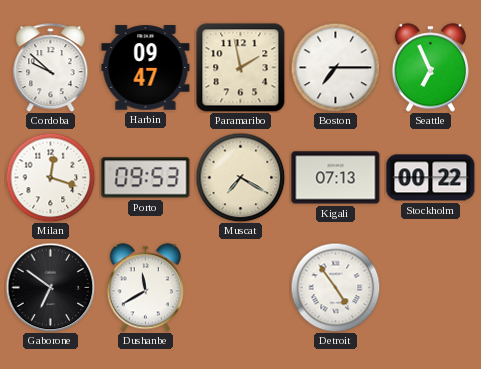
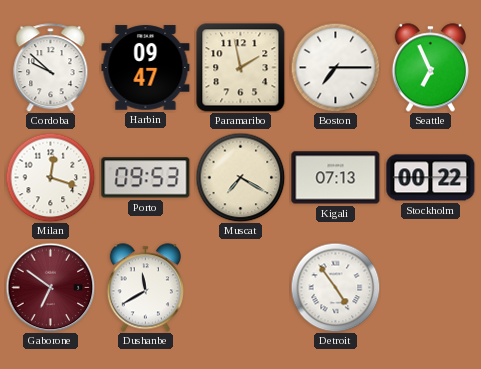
Gaborone dial: black -> burgundy
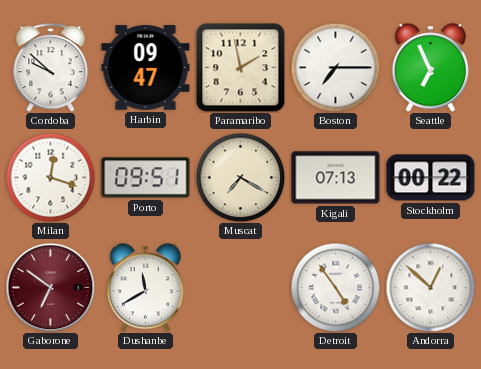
Porto: 09:53 -> 09:51
Andorra: none -> 12:52
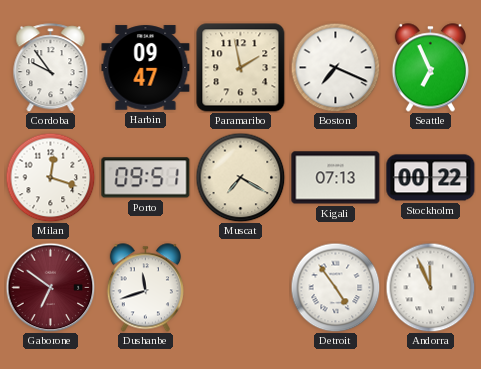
Cordoba: 9:52 -> 9:54
Boston: 7:15 -> 7:19
Dushanbe: 11:40 -> 11:42
Andorra: 12:52 -> 11:56
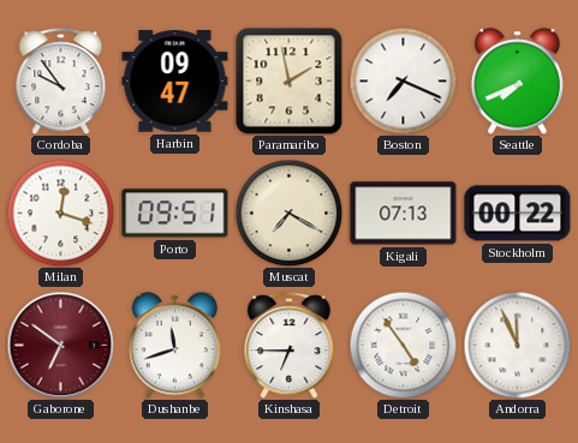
Seattle: 6:56 -> 7:41
Kinshasa: none -> 6:45
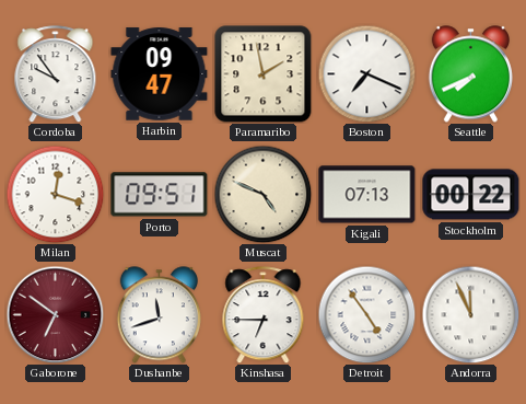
Muscat: 7:20 -> 4:49
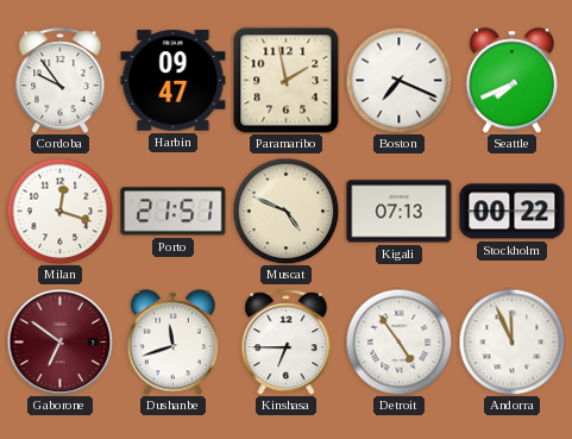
Porto: 09:51 -> 21:51
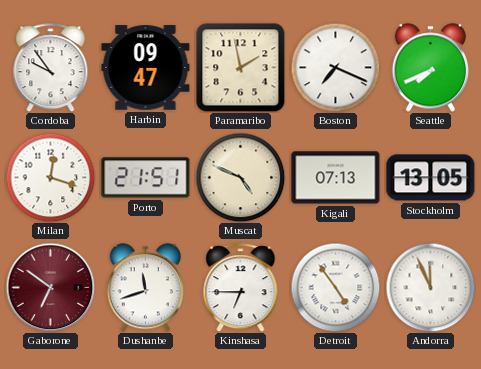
Stockholm: 00:22 -> 13:05
